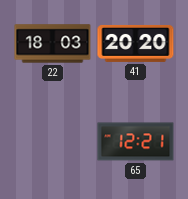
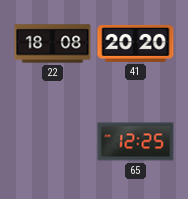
22: 18:03 -> 18:08
65: 12:21 -> 12:25
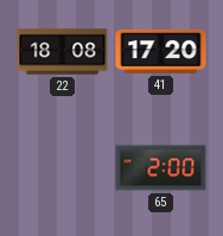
41: 20:20 -> 17:20
65: 12:25 -> 2:00
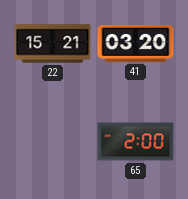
22: 18:08 -> 15:21
41: 17:20 -> 03:20
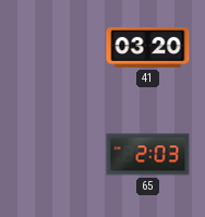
22: 15:21 -> none
65: 2:00 -> 2:03
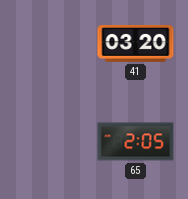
65: 2:03 -> 2:05
